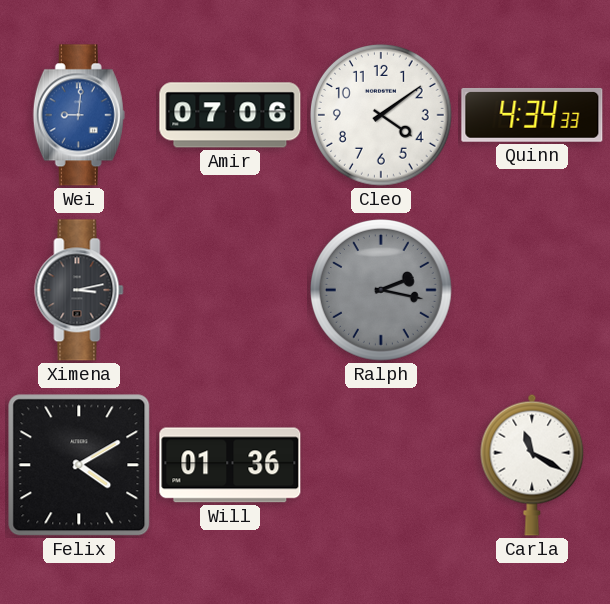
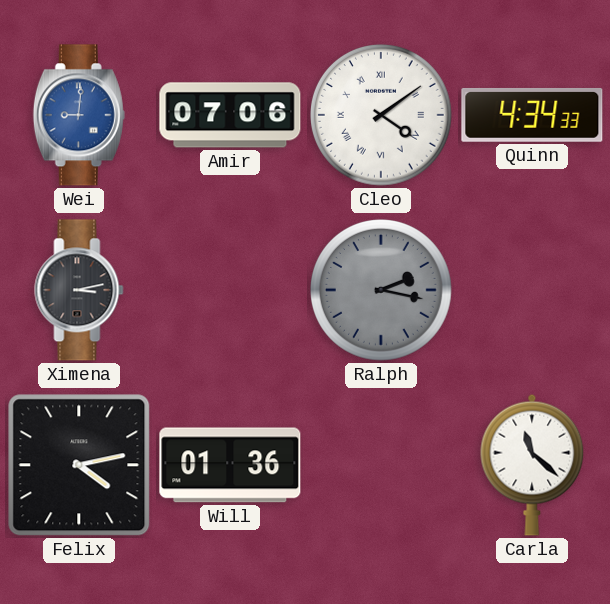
Cleo numerals: Arabic -> Roman
Felix: 4:10 -> 4:13
Carla: 11:20 -> 11:22
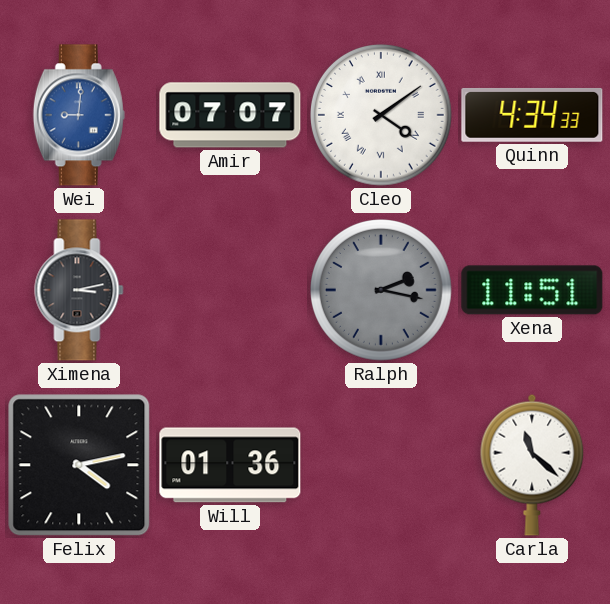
Amir: 07:06 -> 07:07
Xena: none -> 11:51
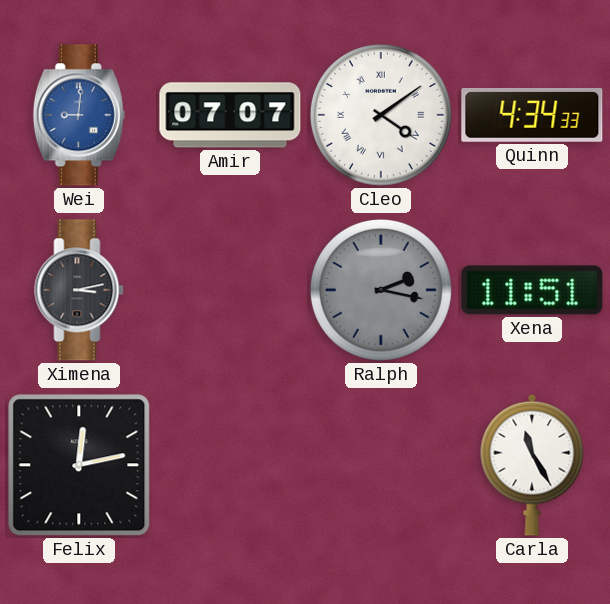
Felix: 4:13 -> 12:13
Will: 01:36 -> none
Carla: 11:22 -> 11:25
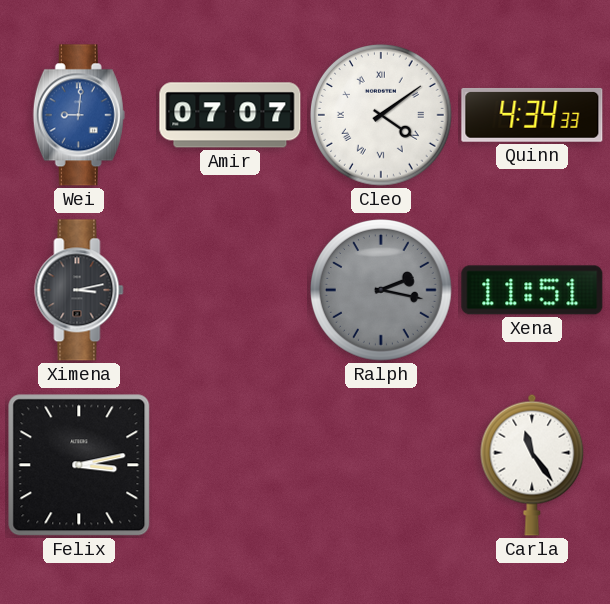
Felix: 12:13 -> 3:13
Carla: 11:25 -> 11:24
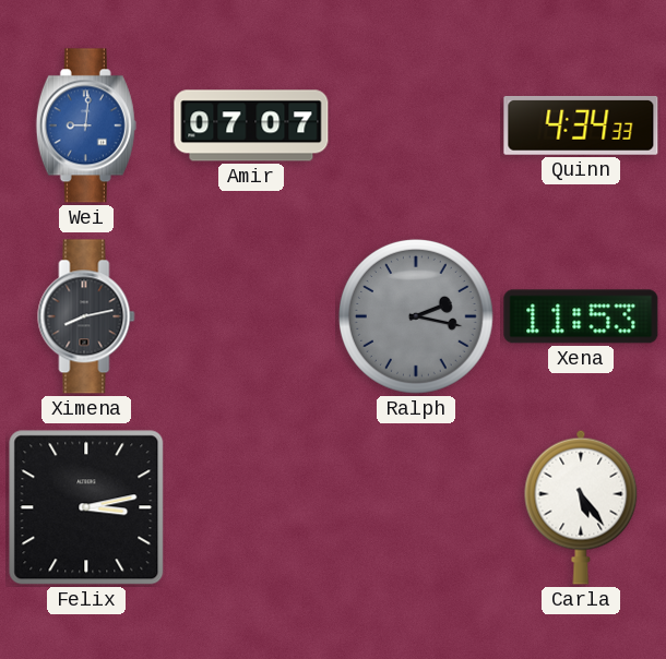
Cleo: 4:09 -> none
Ximena: 3:13 -> 8:13
Xena: 11:51 -> 11:53
Carla: 11:24 -> 5:24
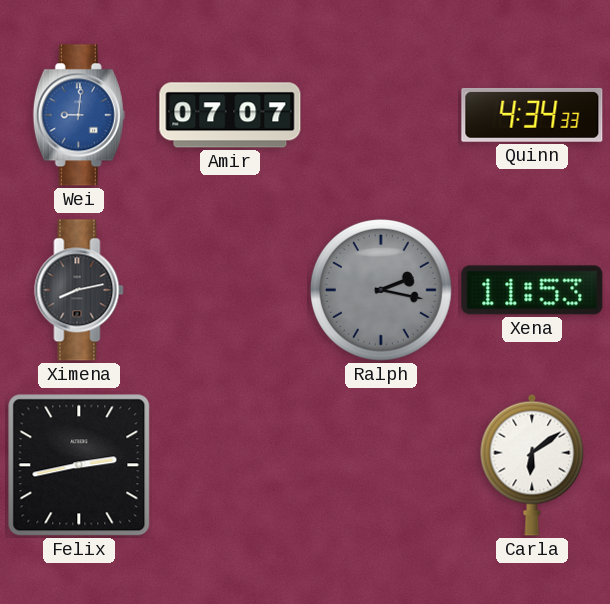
Felix: 3:13 -> 2:43
Carla: 5:24 -> 6:09
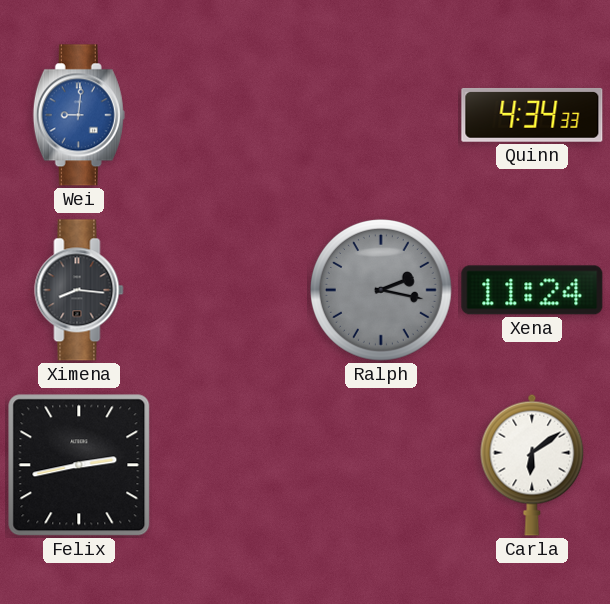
Amir: 07:07 -> none
Ximena: 8:13 -> 8:16
Xena: 11:53 -> 11:24
